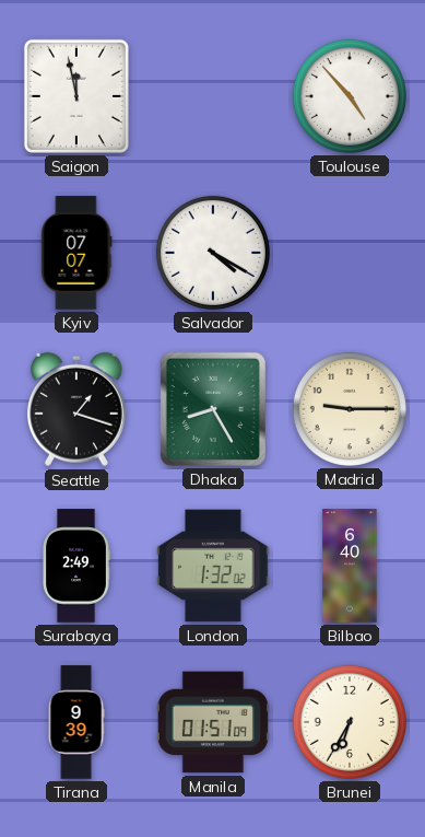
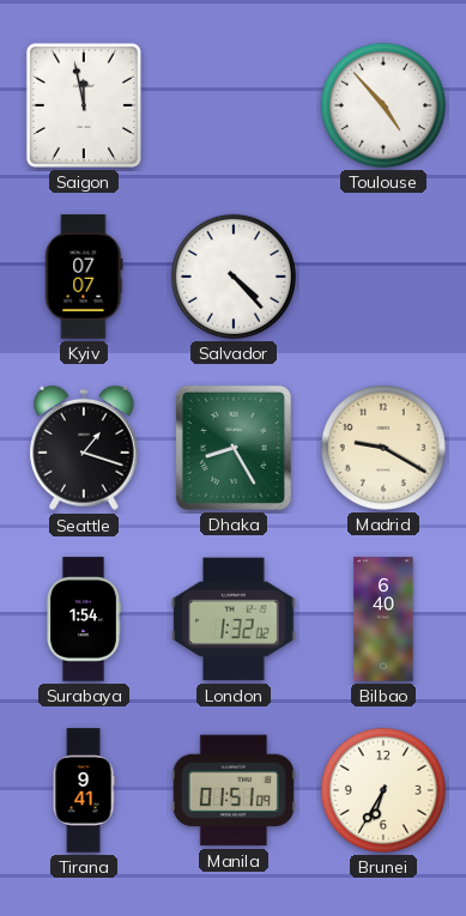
Salvador: 4:20 -> 4:23
Madrid: 9:15 -> 9:20
Surabaya: 2:49 -> 1:54
Tirana: 9:39 -> 9:41
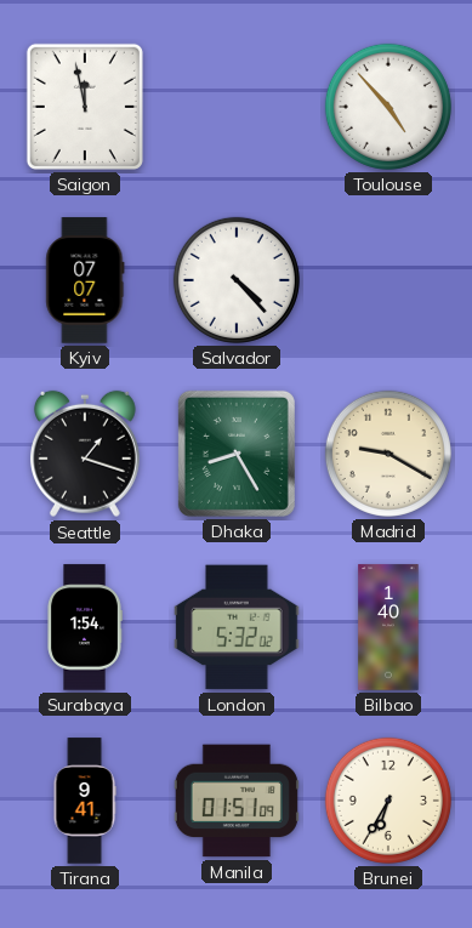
London: 1:32 -> 5:32
Bilbao: 6:40 -> 1:40
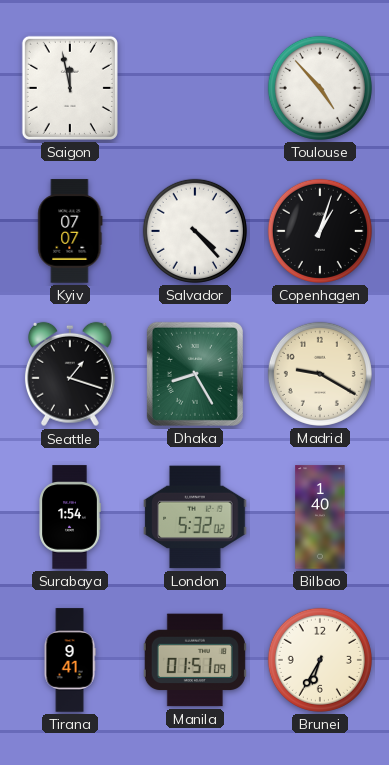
Copenhagen: none -> 1:03
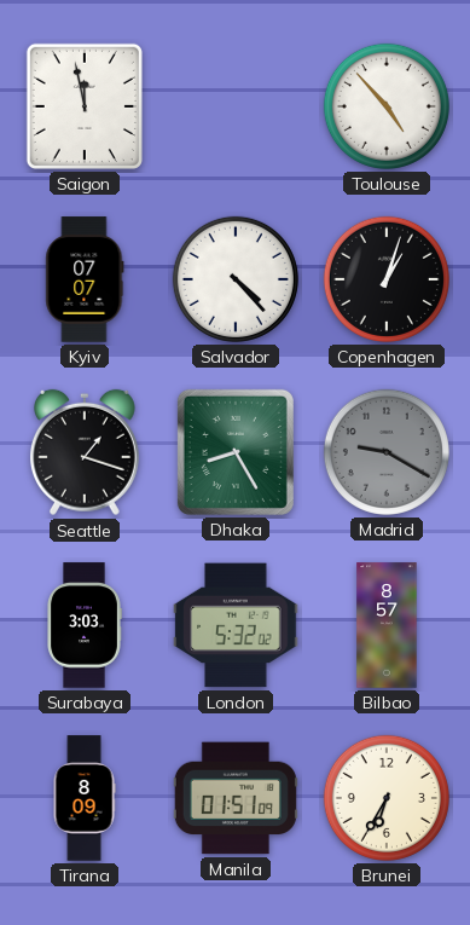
Madrid dial: cream -> grey
Surabaya: 1:54 -> 3:03
Bilbao: 1:40 -> 8:57
Tirana: 9:41 -> 8:09
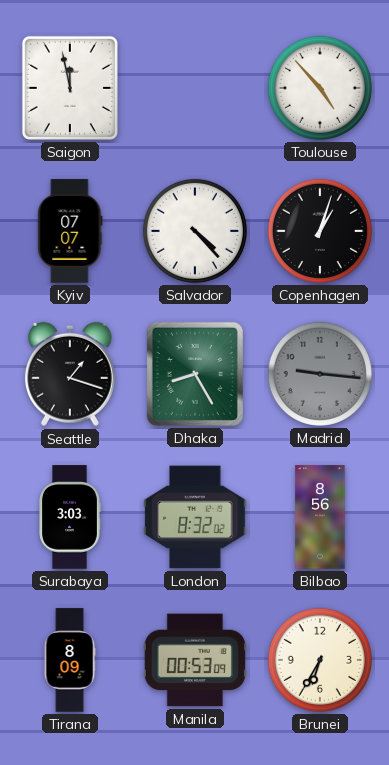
Madrid: 9:20 -> 9:16
London: 5:32 -> 8:32
Bilbao: 8:57 -> 8:56
Manila: 01:51 -> 00:53
